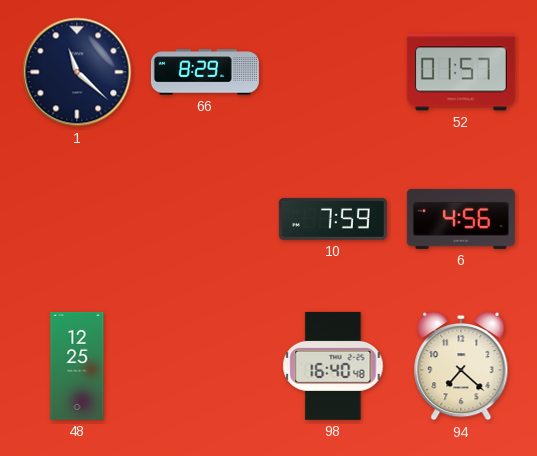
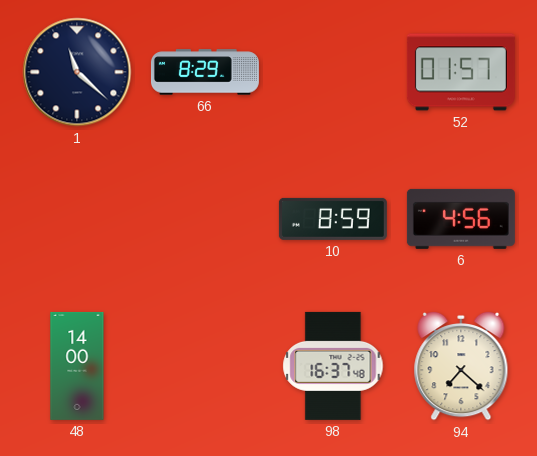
10: 7:59 -> 8:59
48: 12:25 -> 14:00
98: 16:40 -> 16:37
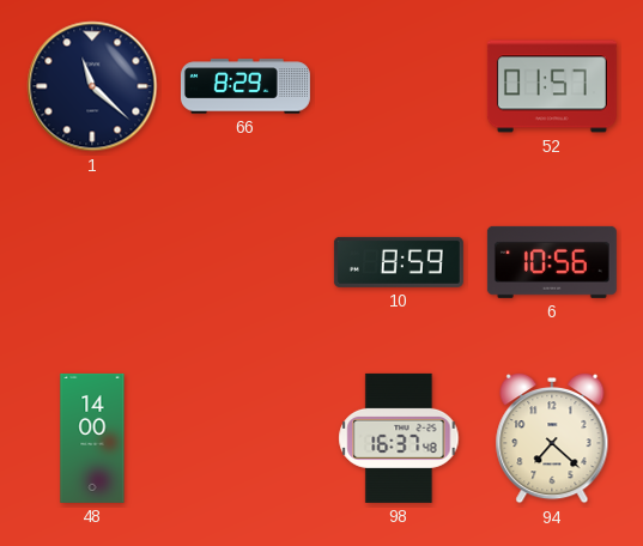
6: 4:56 -> 10:56
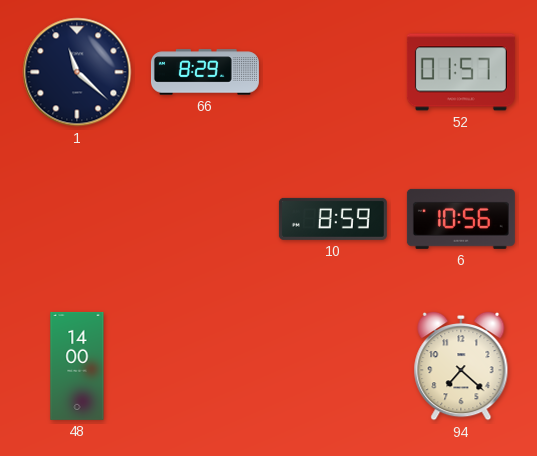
98: 16:37 -> none
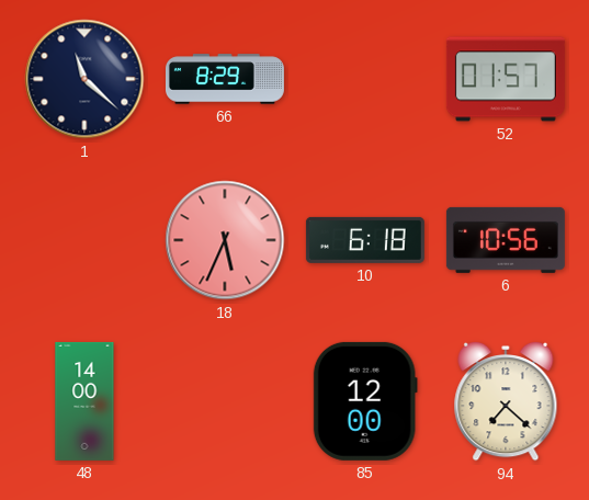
18: none -> 5:34
10: 8:59 -> 6:18
85: none -> 12:00
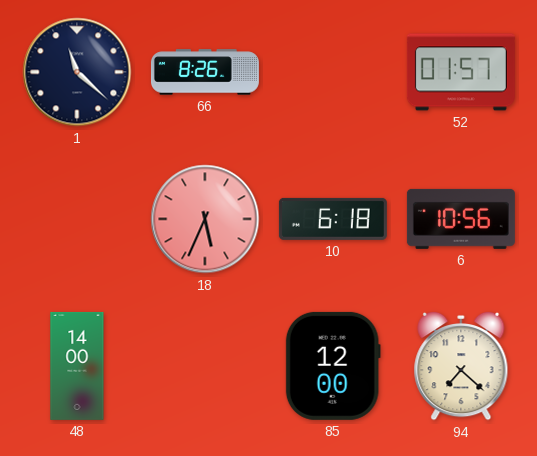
66: 8:29 -> 8:26
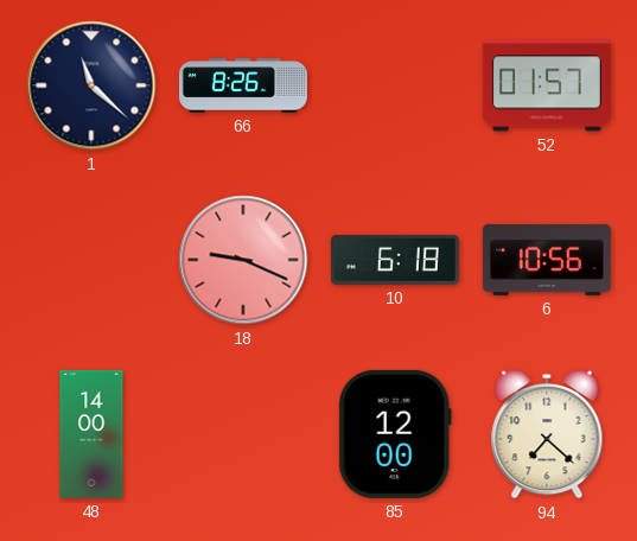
18: 5:34 -> 9:19
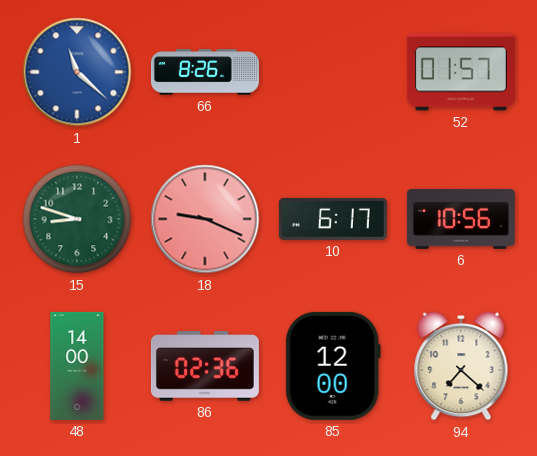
1 dial: navy -> blue
15: none -> 8:48
10: 6:18 -> 6:17
86: none -> 02:36
